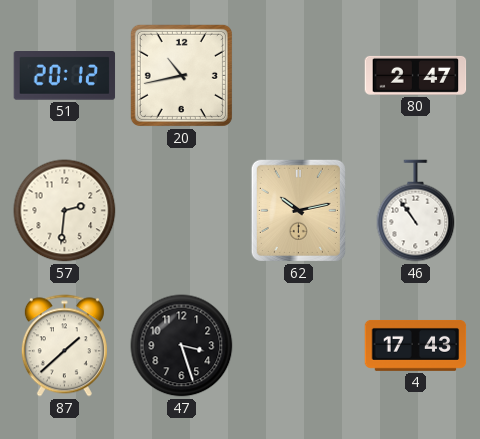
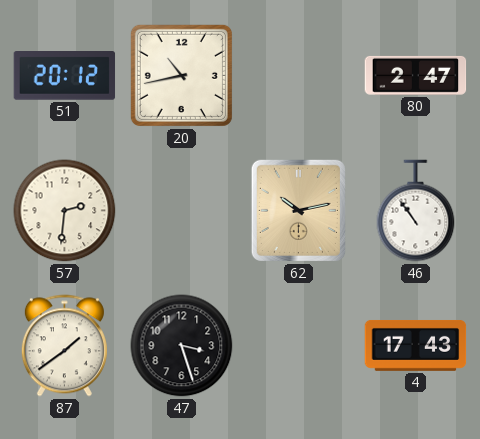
87: 1:38 -> 1:39
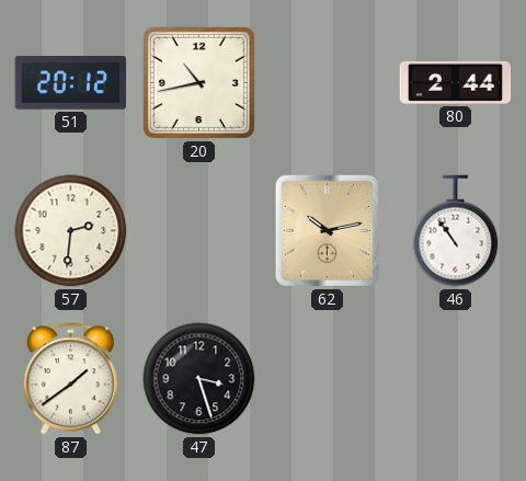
80: 2:47 -> 2:44
4: 17:43 -> none
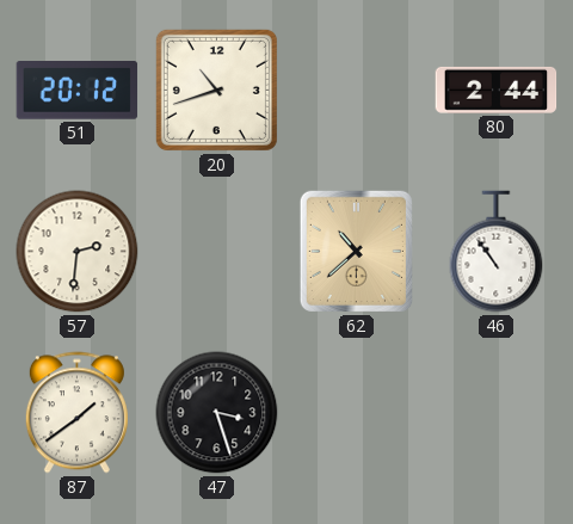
20: 10:43 -> 10:42
62: 10:13 -> 10:38
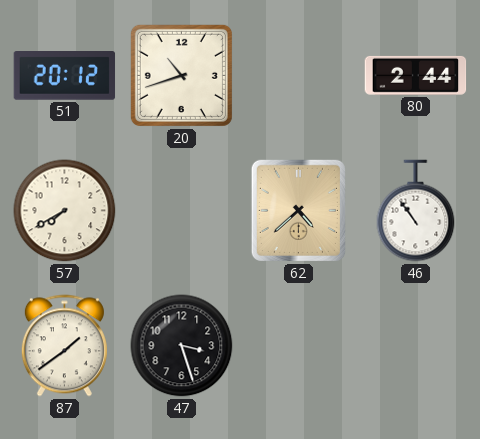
57: 2:31 -> 7:40
62: 10:38 -> 4:38
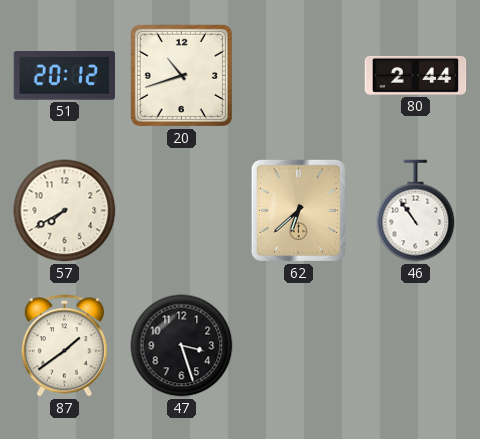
62: 4:38 -> 6:38
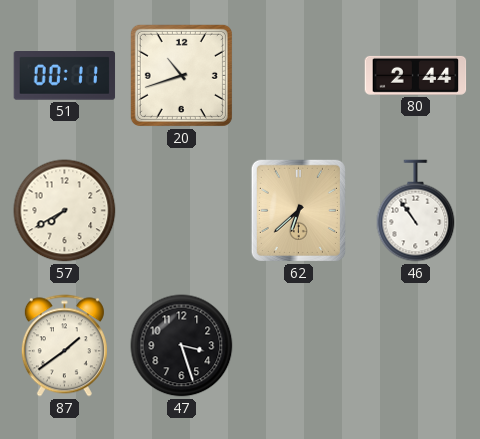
51: 20:12 -> 00:11
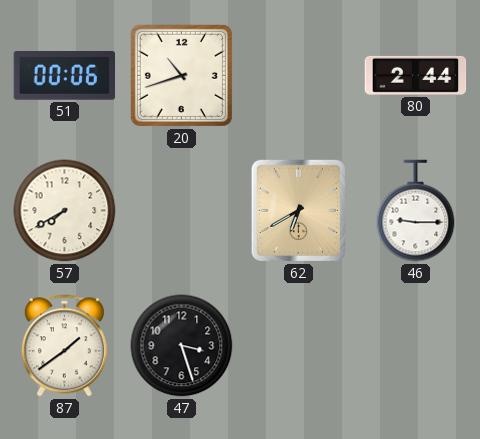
51: 00:11 -> 00:06
62: 6:38 -> 6:40
46: 10:54 -> 9:15
